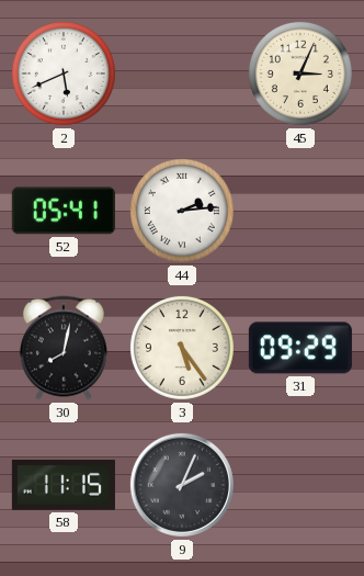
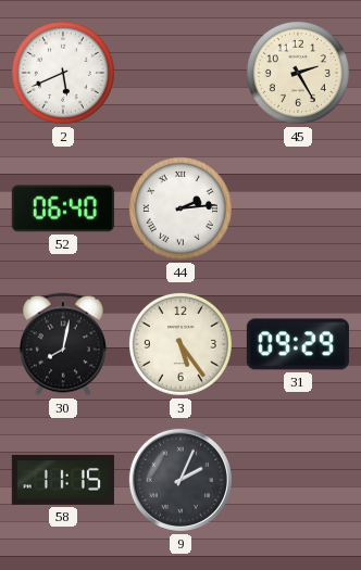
45: 3:04 -> 2:25
52: 05:41 -> 06:40
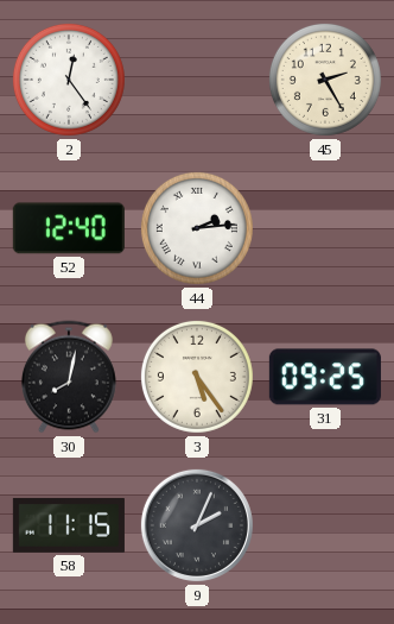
2: 5:41 -> 12:24
52: 06:40 -> 12:40
31: 09:29 -> 09:25
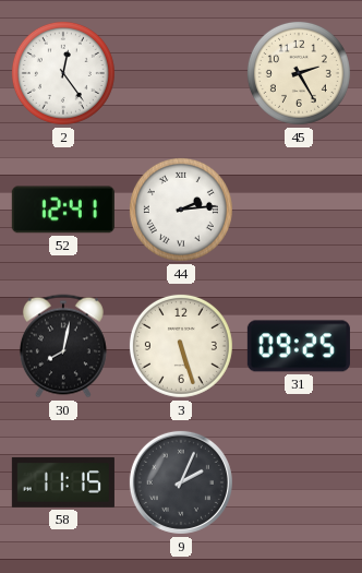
52: 12:40 -> 12:41
3: 5:24 -> 5:27
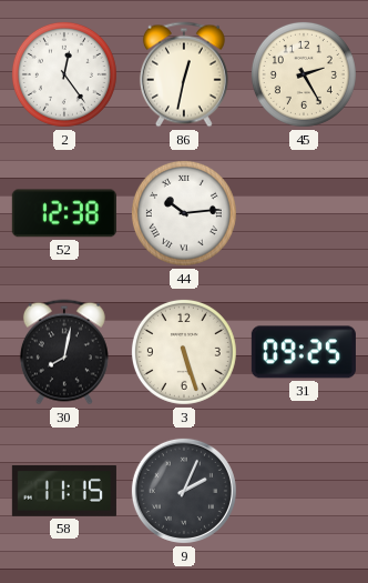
86: none -> 12:32
52: 12:41 -> 12:38
44: 2:14 -> 10:14
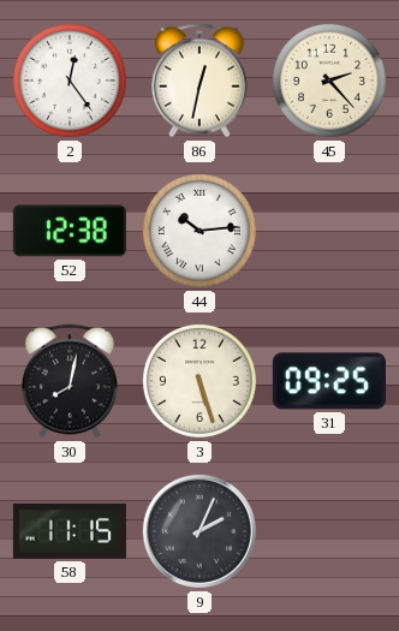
45: 2:25 -> 2:23
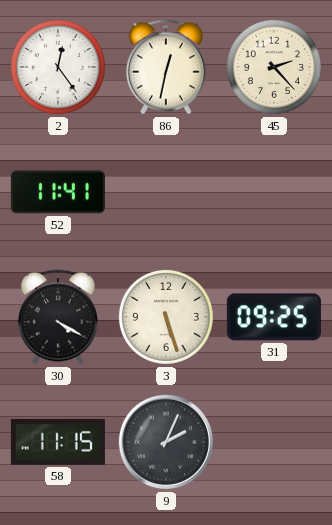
52: 12:38 -> 11:41
44: 10:14 -> none
30: 8:02 -> 4:20
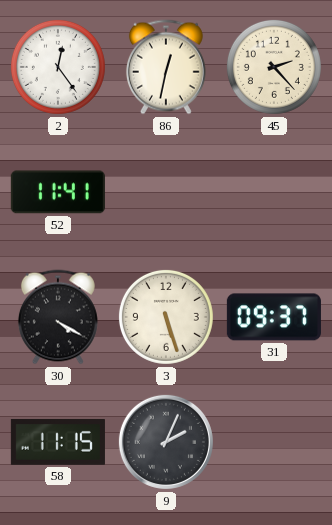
31: 09:25 -> 09:37
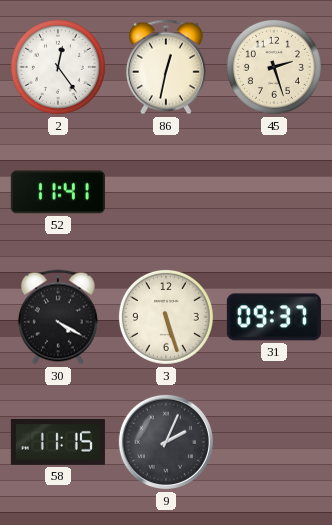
45: 2:23 -> 2:27
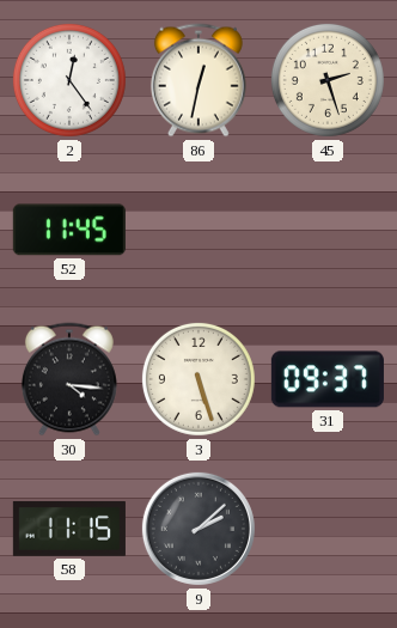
52: 11:41 -> 11:45
30: 4:20 -> 4:16
9: 2:04 -> 2:08
